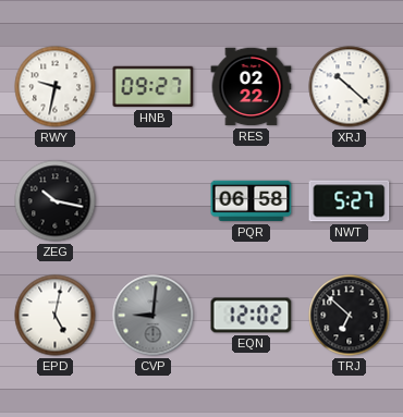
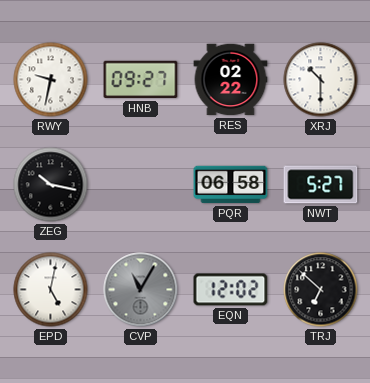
XRJ: 10:22 -> 10:30
CVP: 9:01 -> 11:05
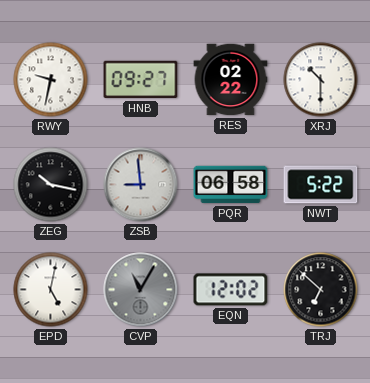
ZSB: none -> 8:59
NWT: 5:27 -> 5:22
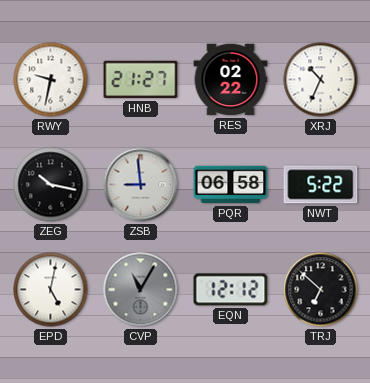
HNB: 09:27 -> 21:27
XRJ: 10:30 -> 10:34
EQN: 12:02 -> 12:12
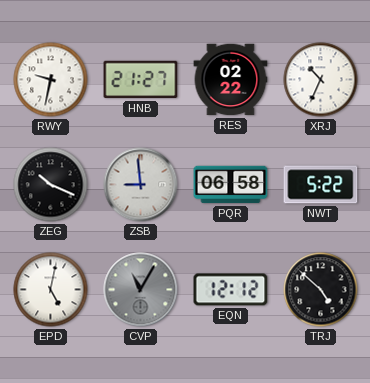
ZEG: 10:17 -> 10:19
TRJ: 6:52 -> 4:52
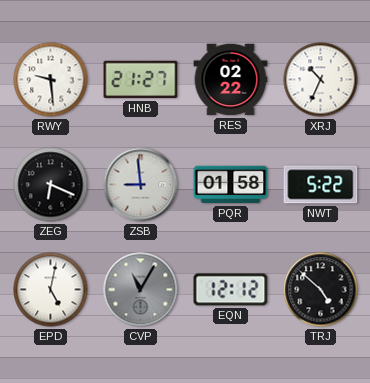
RWY: 9:32 -> 9:29
ZEG: 10:19 -> 6:19
PQR: 06:58 -> 01:58
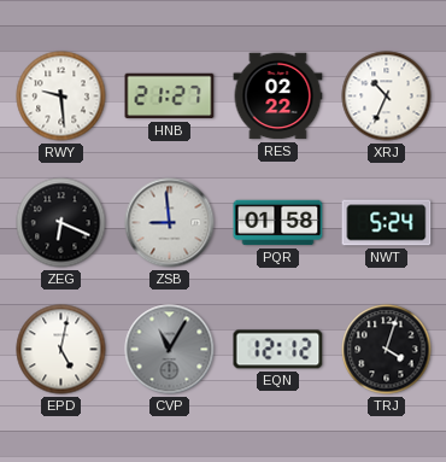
NWT: 5:22 -> 5:24
TRJ: 4:52 -> 4:03
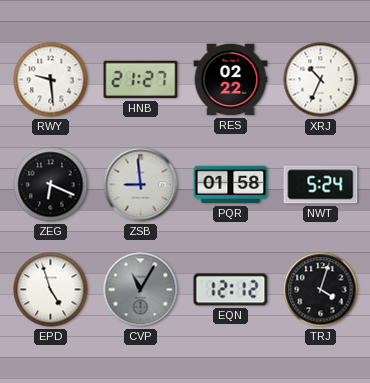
EPD: 5:02 -> 4:57
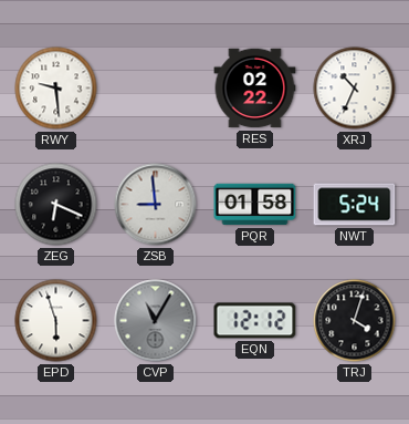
HNB: 21:27 -> none
EPD: 4:57 -> 5:57
